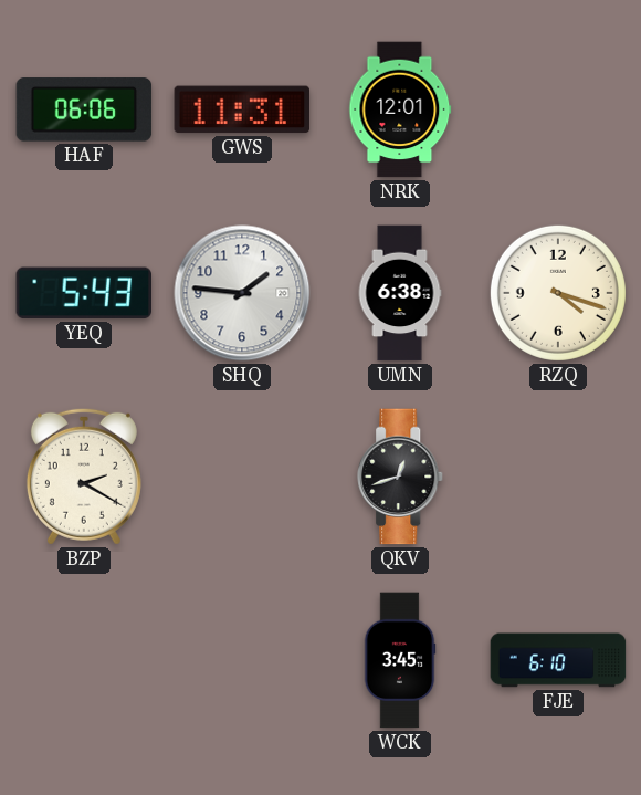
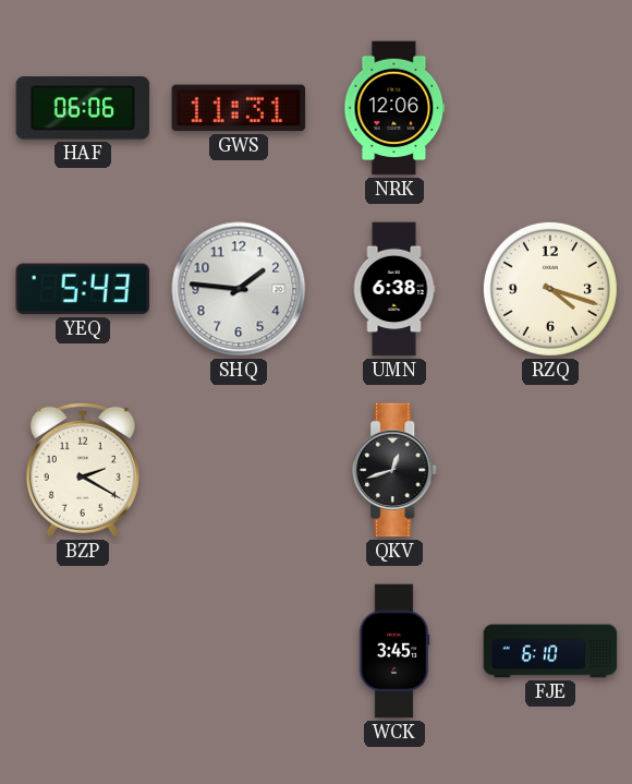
NRK: 12:01 -> 12:06
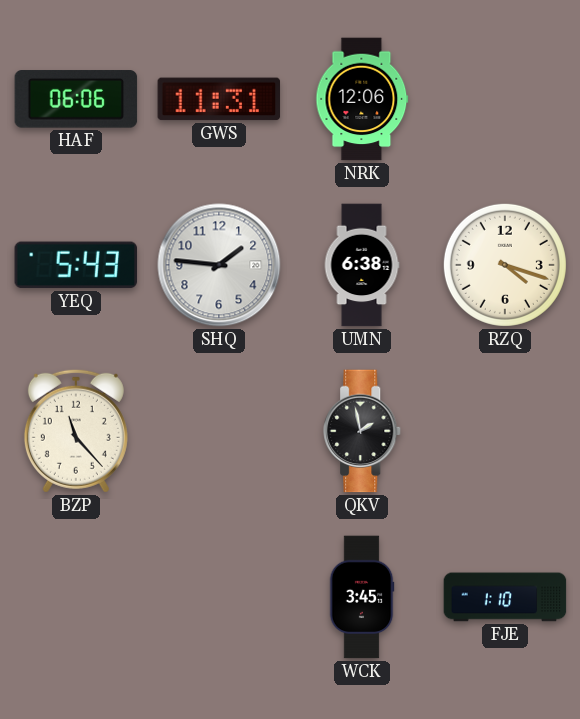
BZP: 2:20 -> 11:23
QKV: 12:42 -> 1:58
FJE: 6:10 -> 1:10
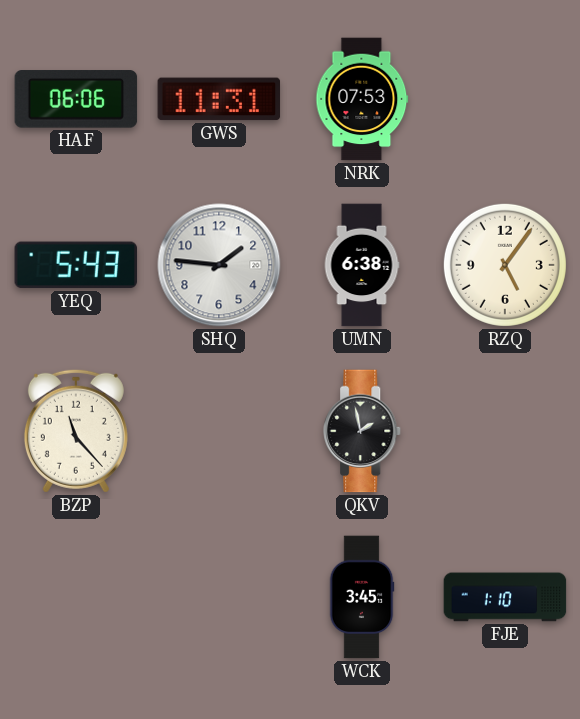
NRK: 12:06 -> 07:53
RZQ: 4:18 -> 5:06
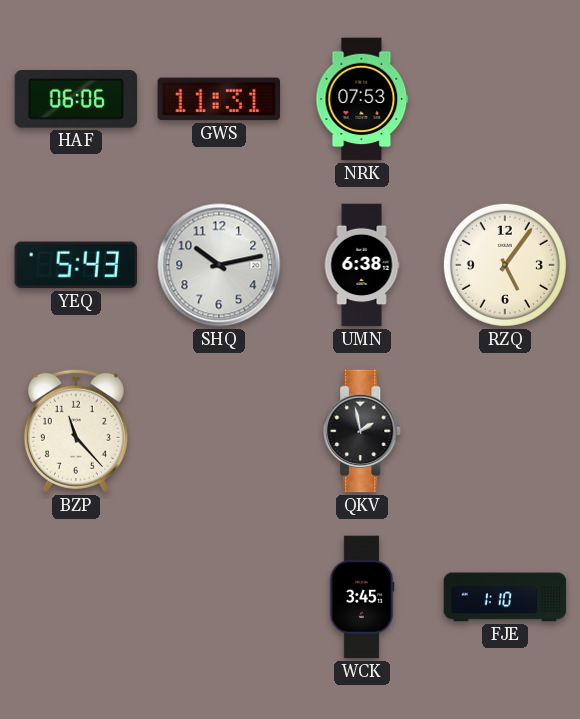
SHQ: 1:46 -> 10:13
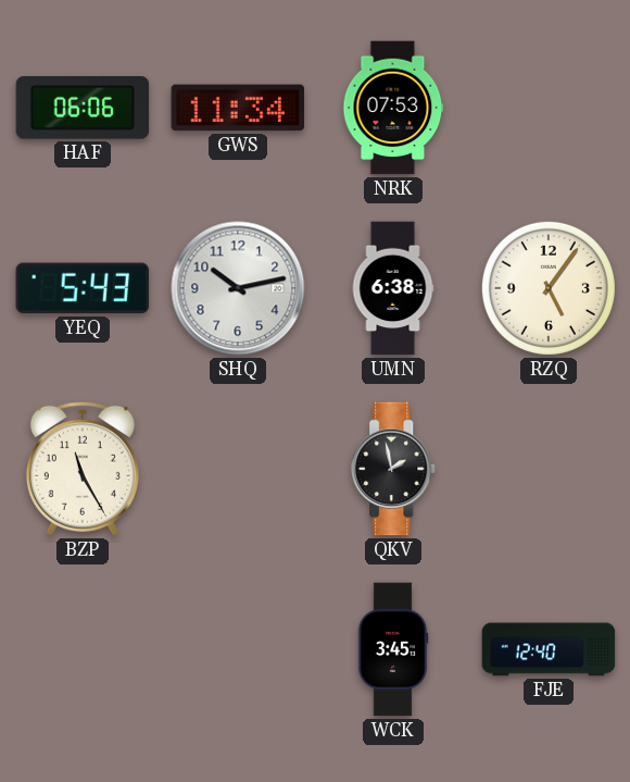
GWS: 11:31 -> 11:34
BZP: 11:23 -> 11:25
FJE: 1:10 -> 12:40
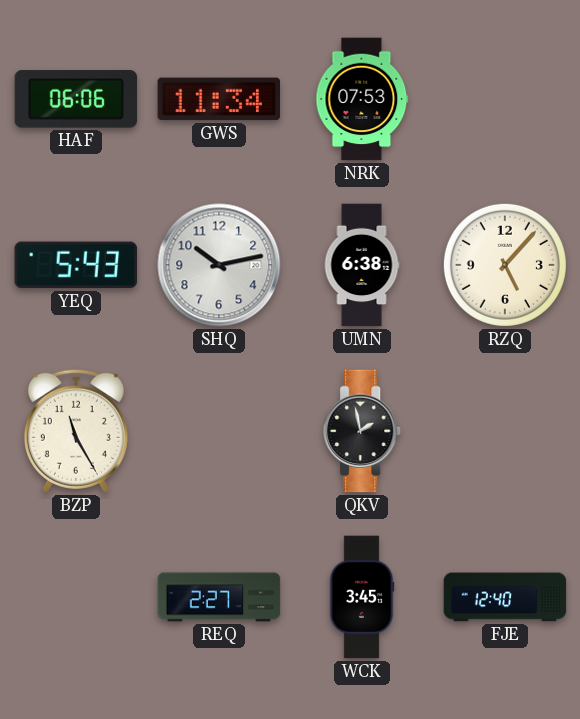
RZQ: 5:06 -> 5:07
REQ: none -> 2:27
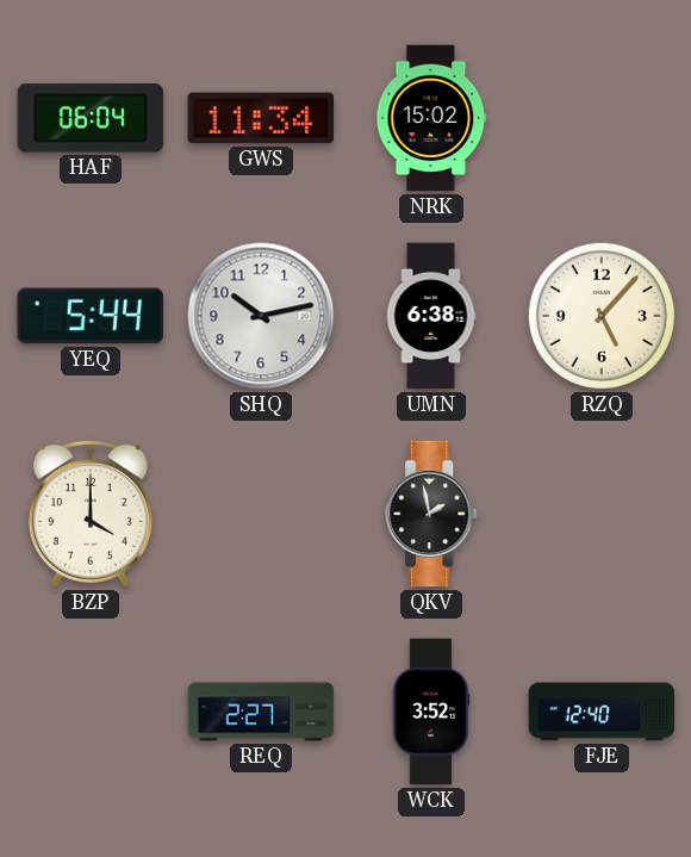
HAF: 06:06 -> 06:04
NRK: 07:53 -> 15:02
YEQ: 5:43 -> 5:44
BZP: 11:25 -> 4:00
WCK: 3:45 -> 3:52
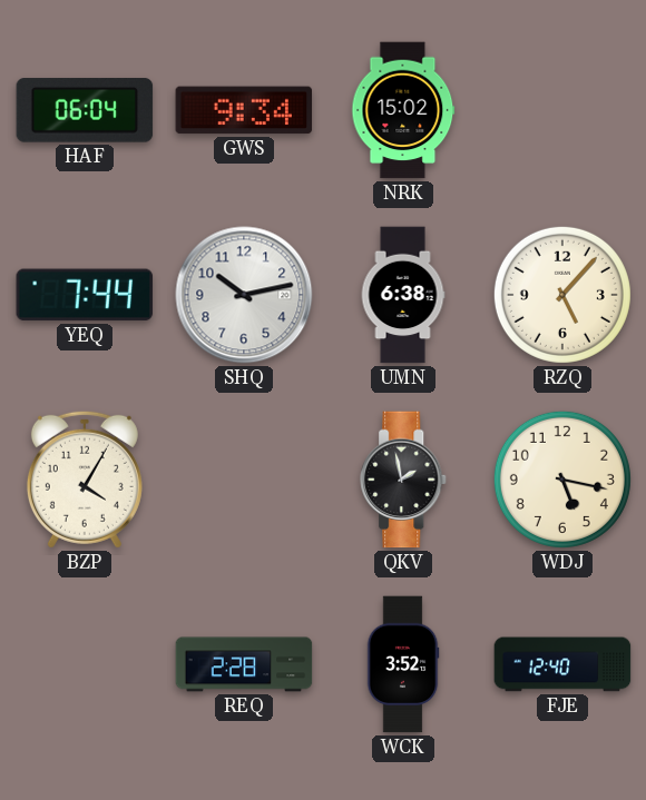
GWS: 11:34 -> 9:34
YEQ: 5:44 -> 7:44
BZP: 4:00 -> 4:05
WDJ: none -> 5:17
REQ: 2:27 -> 2:28
